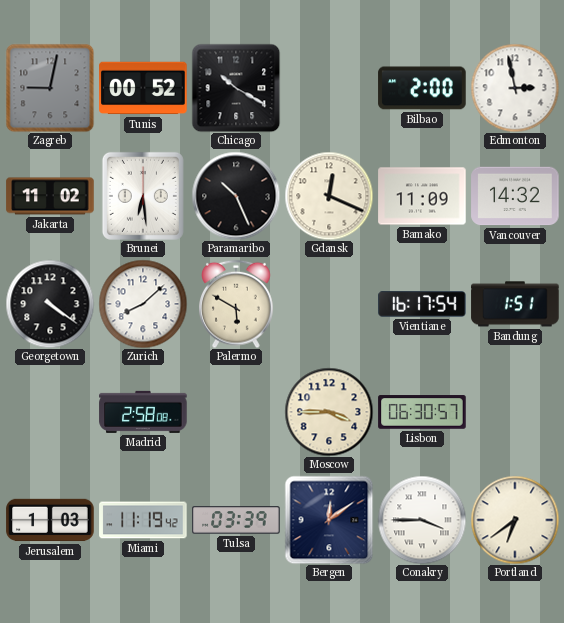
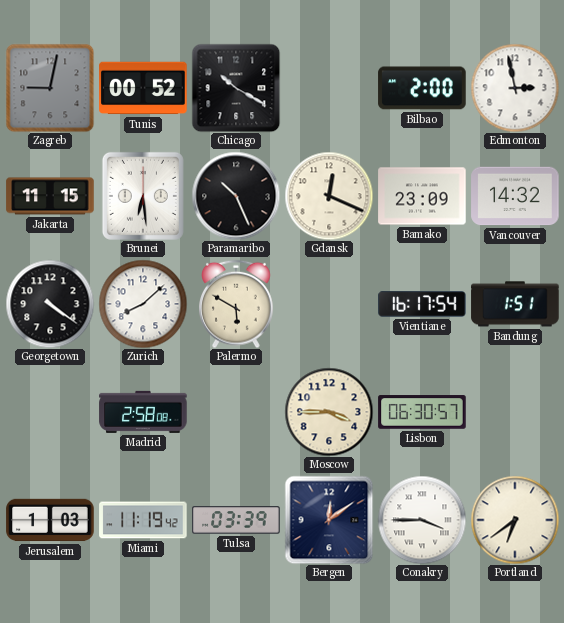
Jakarta: 11:02 -> 11:15
Bamako: 11:09 -> 23:09
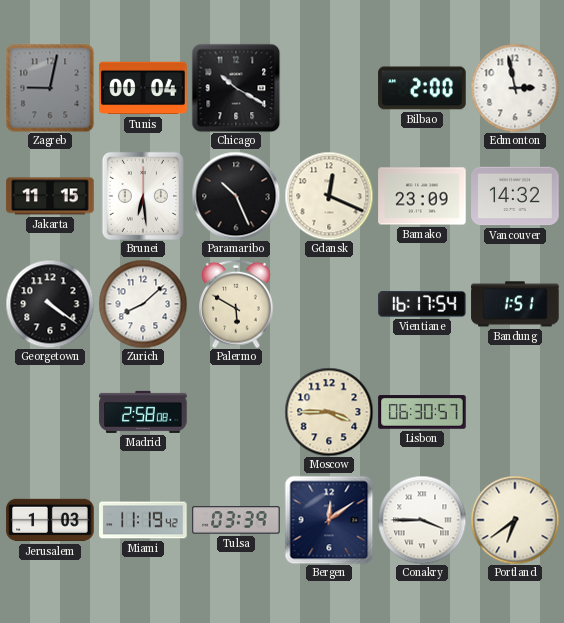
Tunis: 00:52 -> 00:04
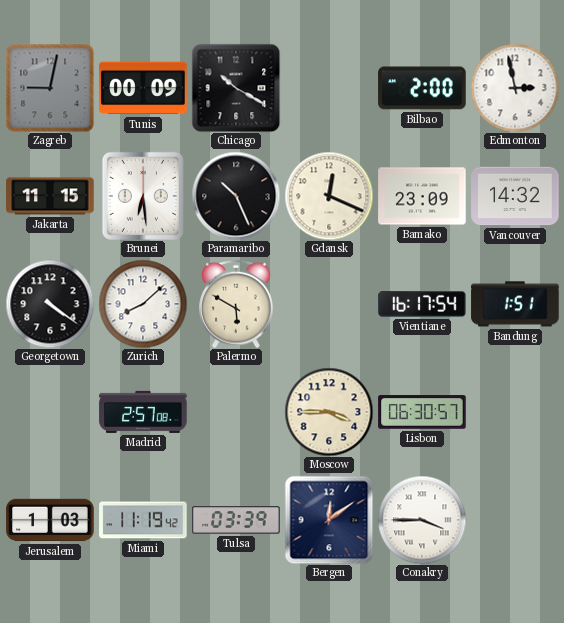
Tunis: 00:04 -> 00:09
Madrid: 2:58 -> 2:57
Portland: 6:39 -> none
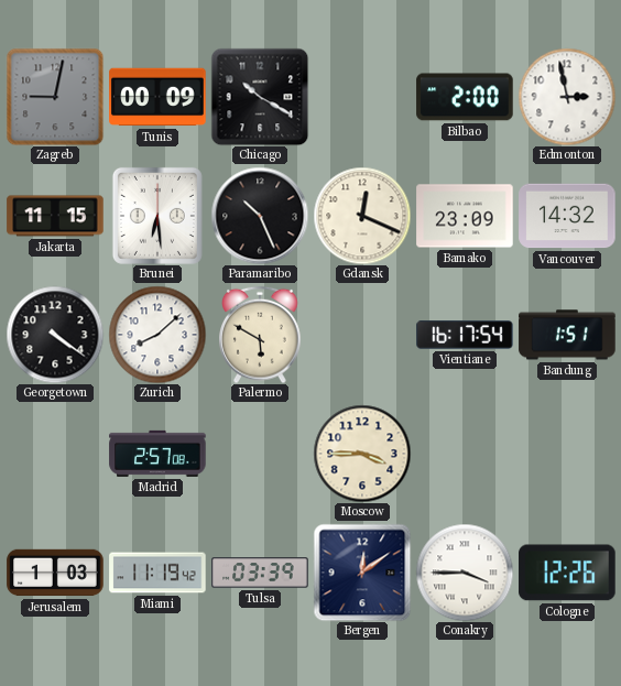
Lisbon: 06:30 -> none
Cologne: none -> 12:26
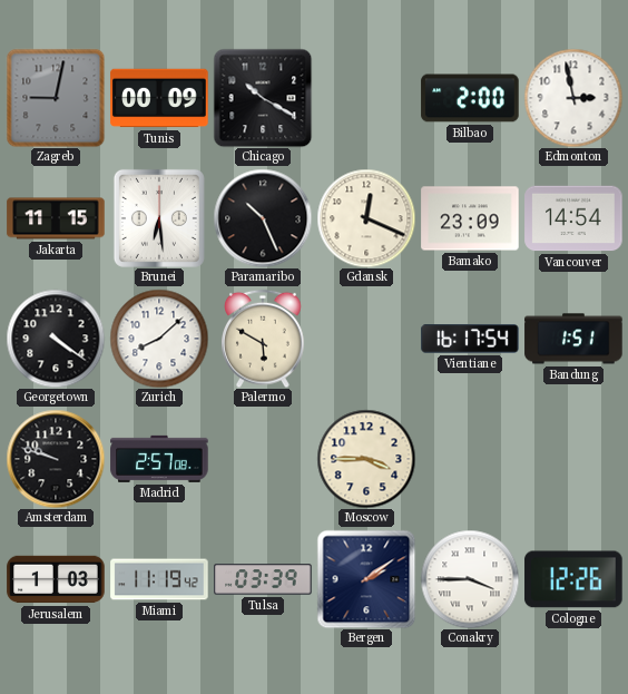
Vancouver: 14:32 -> 14:54
Amsterdam: none -> 9:48
Bergen: 12:09 -> 2:09
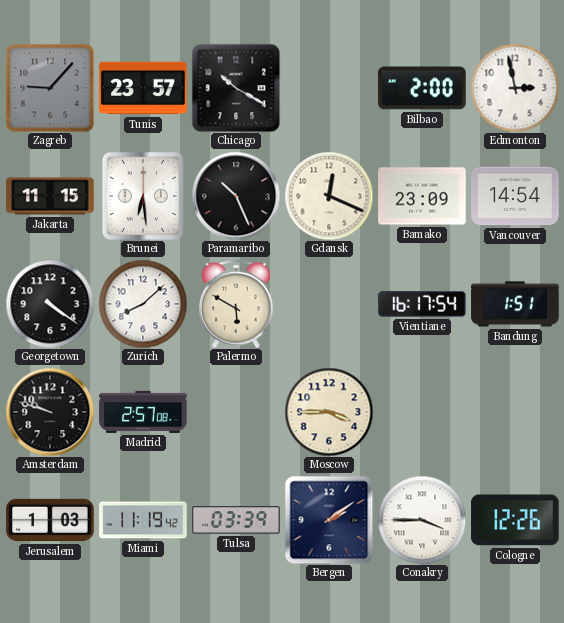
Zagreb: 9:02 -> 9:07
Tunis: 00:09 -> 23:57
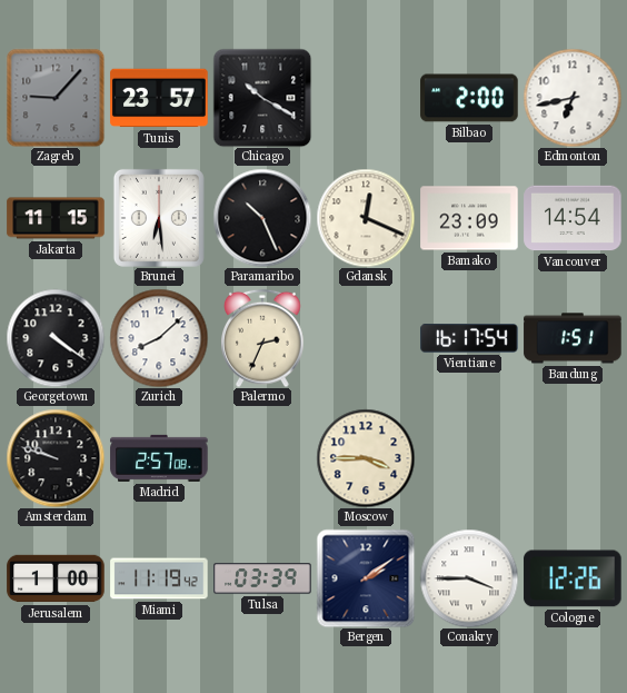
Edmonton: 2:58 -> 6:43
Palermo: 5:50 -> 2:34
Jerusalem: 1:03 -> 1:00
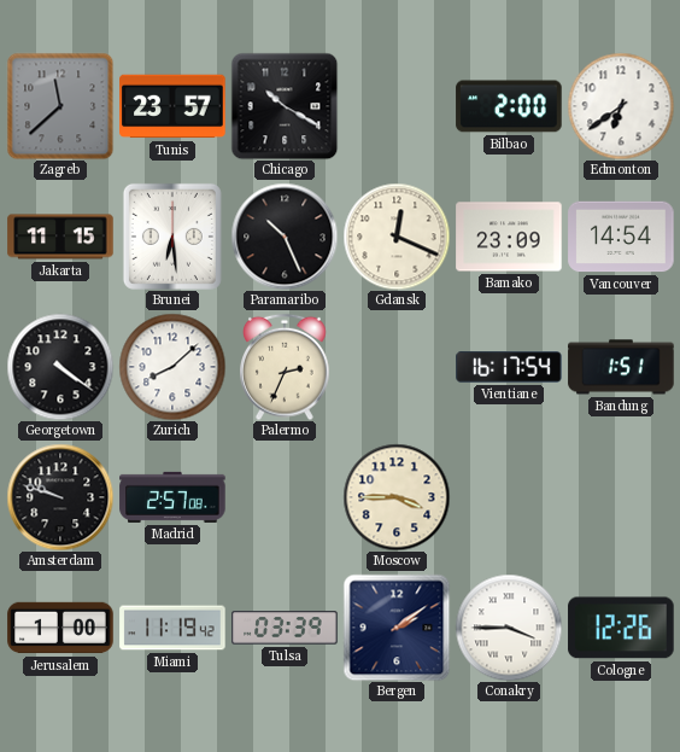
Zagreb: 9:07 -> 11:38
Edmonton: 6:43 -> 6:39
